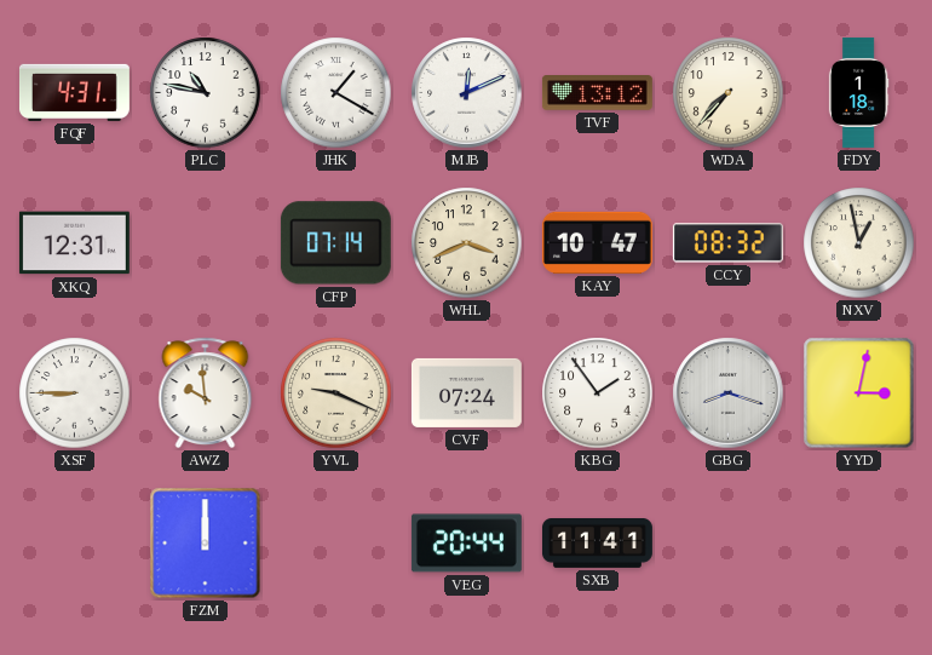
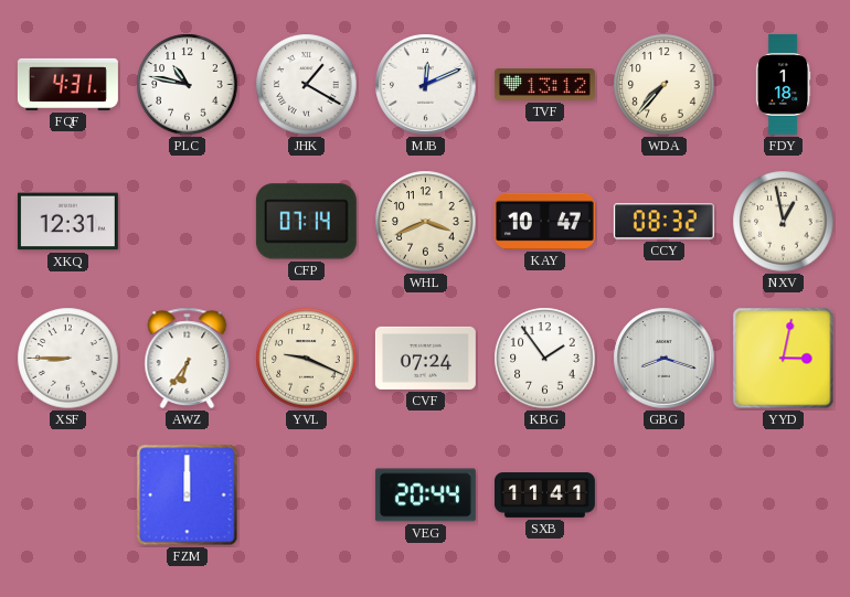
AWZ: 9:59 -> 6:36
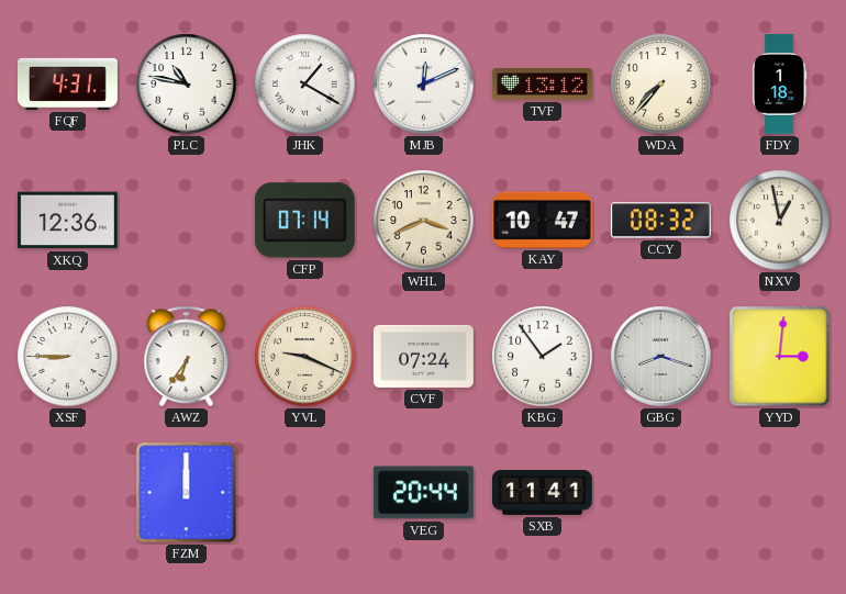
XKQ: 12:31 -> 12:36
YYD: 3:02 -> 3:01
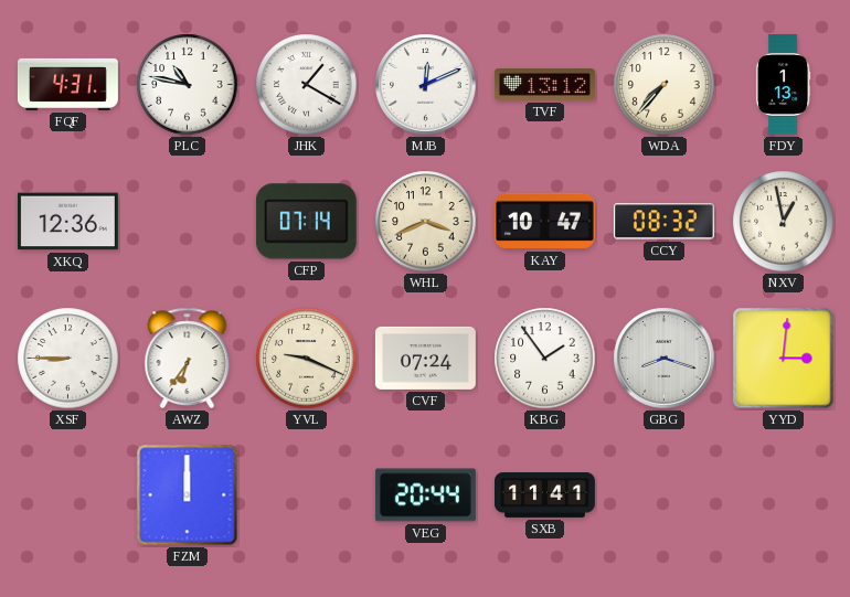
FDY: 1:18 -> 1:13
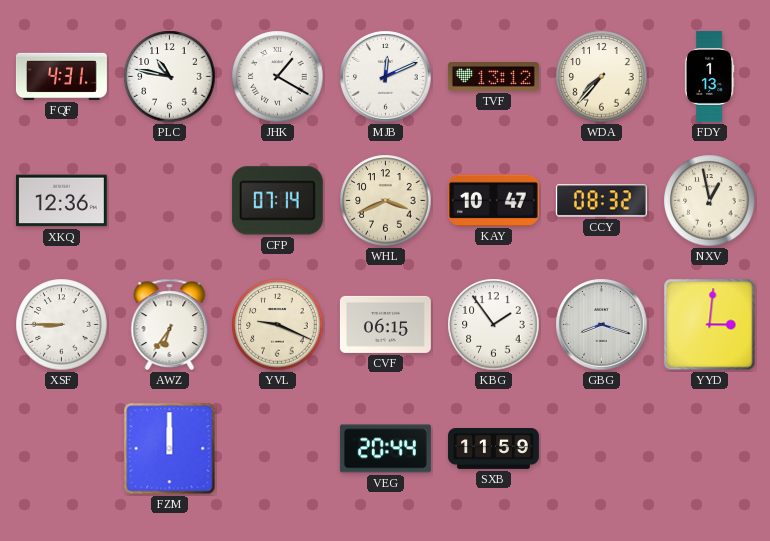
CVF: 07:24 -> 06:15
SXB: 11:41 -> 11:59
